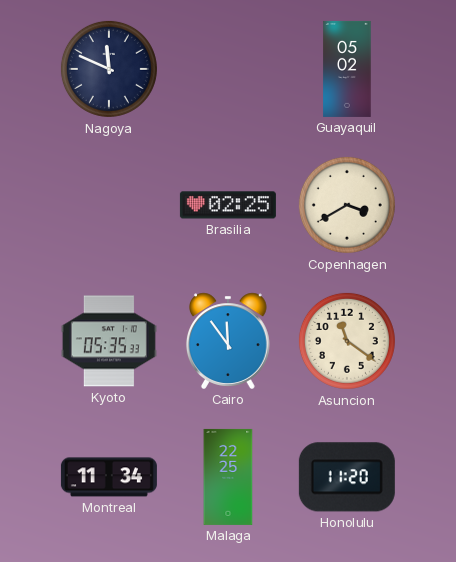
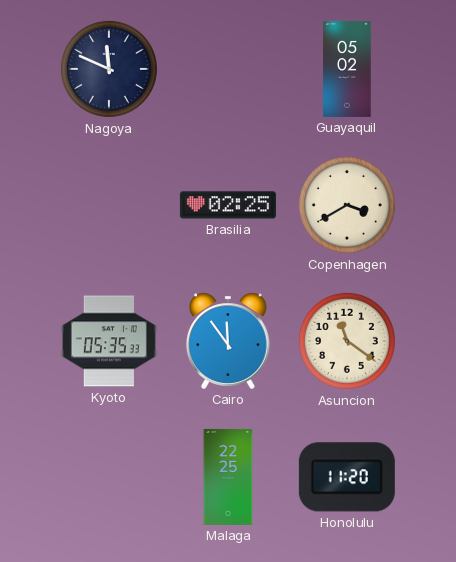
Montreal: 11:34 -> none
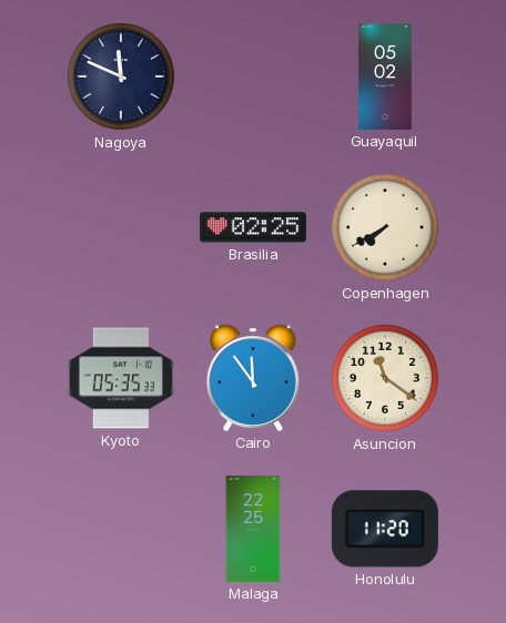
Copenhagen: 3:40 -> 7:40
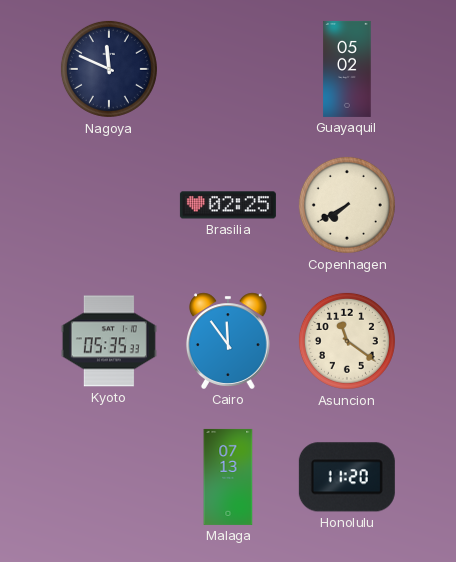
Malaga: 22:25 -> 07:13
